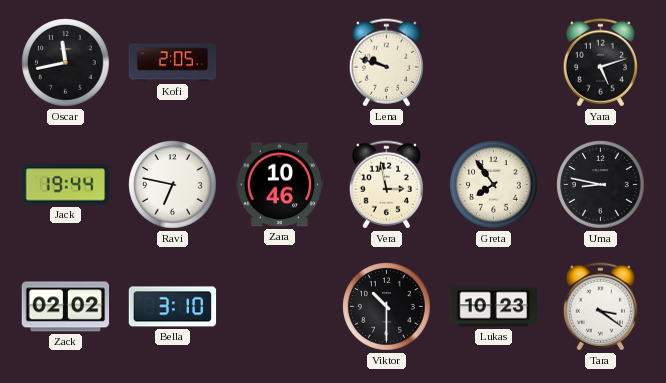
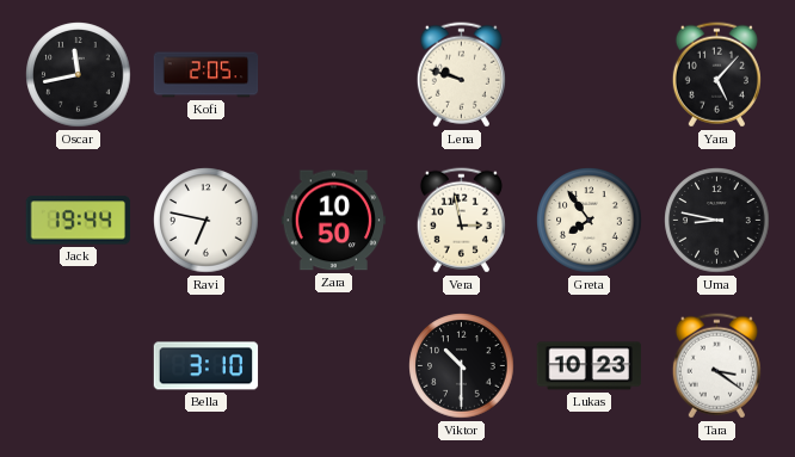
Yara: 5:12 -> 5:07
Zara: 10:46 -> 10:50
Zack: 02:02 -> none
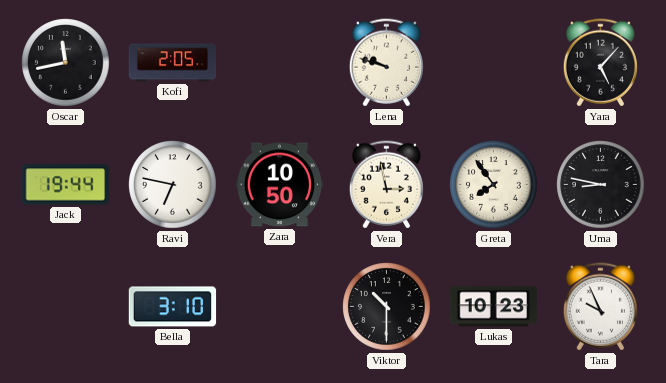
Tara: 3:21 -> 9:56
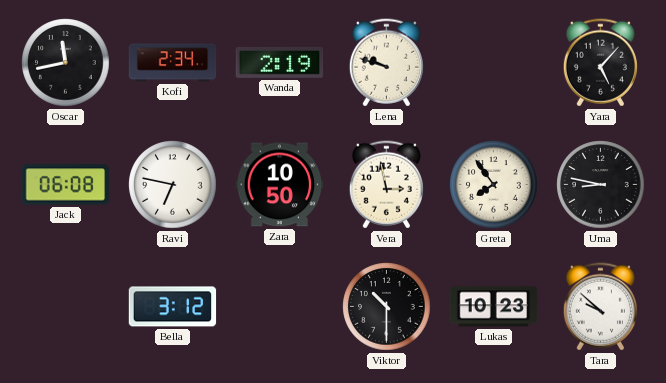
Kofi: 2:05 -> 2:34
Wanda: none -> 2:19
Jack: 19:44 -> 06:08
Bella: 3:10 -> 3:12
Tara: 9:56 -> 9:52
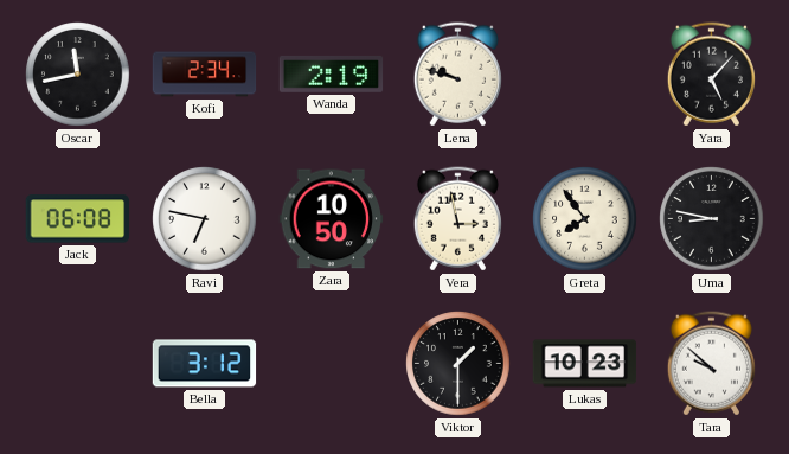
Viktor: 10:30 -> 1:30
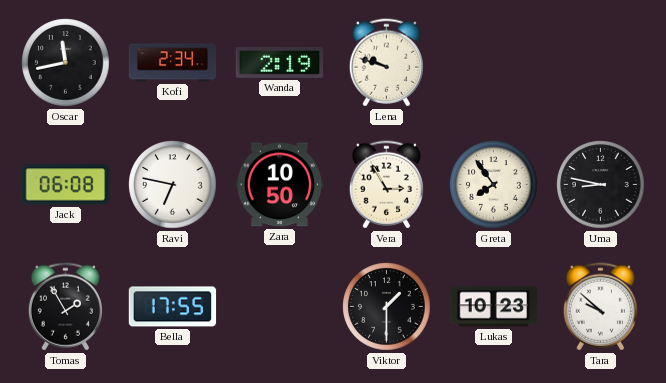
Yara: 5:07 -> none
Vera: 2:58 -> 2:55
Tomas: none -> 1:55
Bella: 3:12 -> 17:55
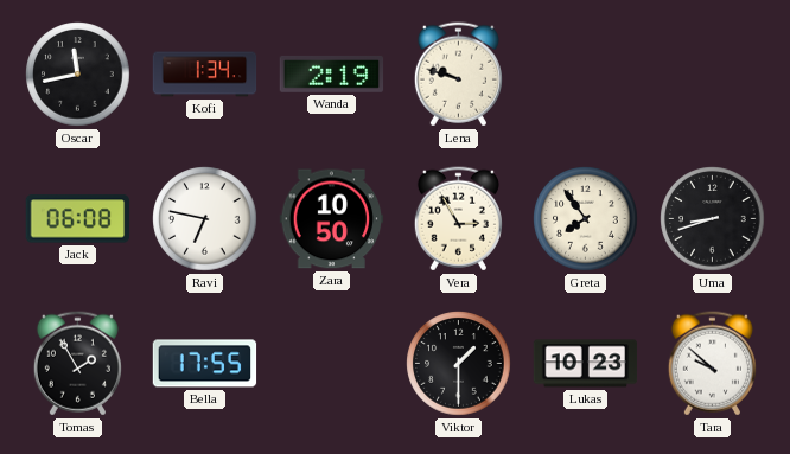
Kofi: 2:34 -> 1:34
Uma: 8:47 -> 8:42
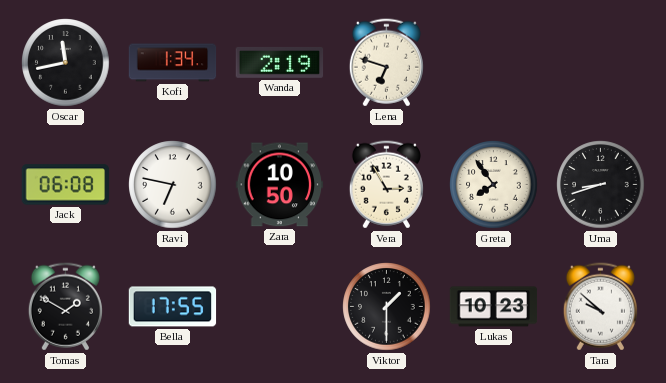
Lena: 9:48 -> 6:48
Tomas: 1:55 -> 1:50
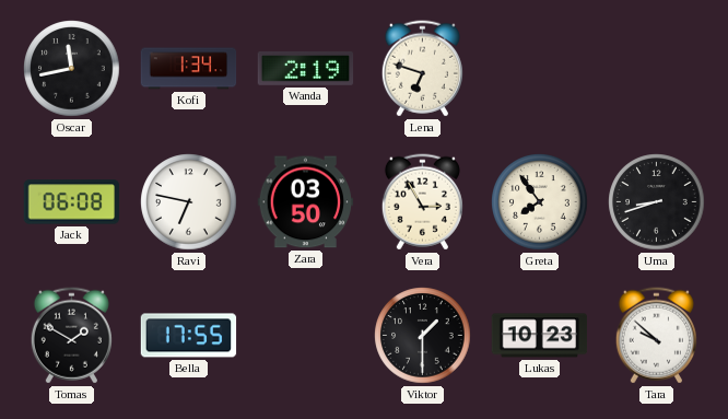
Zara: 10:50 -> 03:50
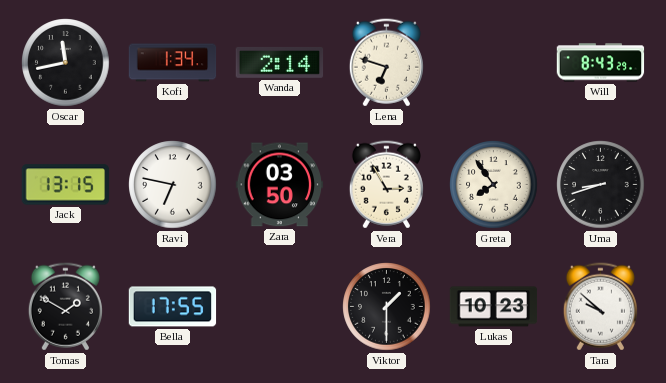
Wanda: 2:19 -> 2:14
Will: none -> 8:43
Jack: 06:08 -> 13:15
